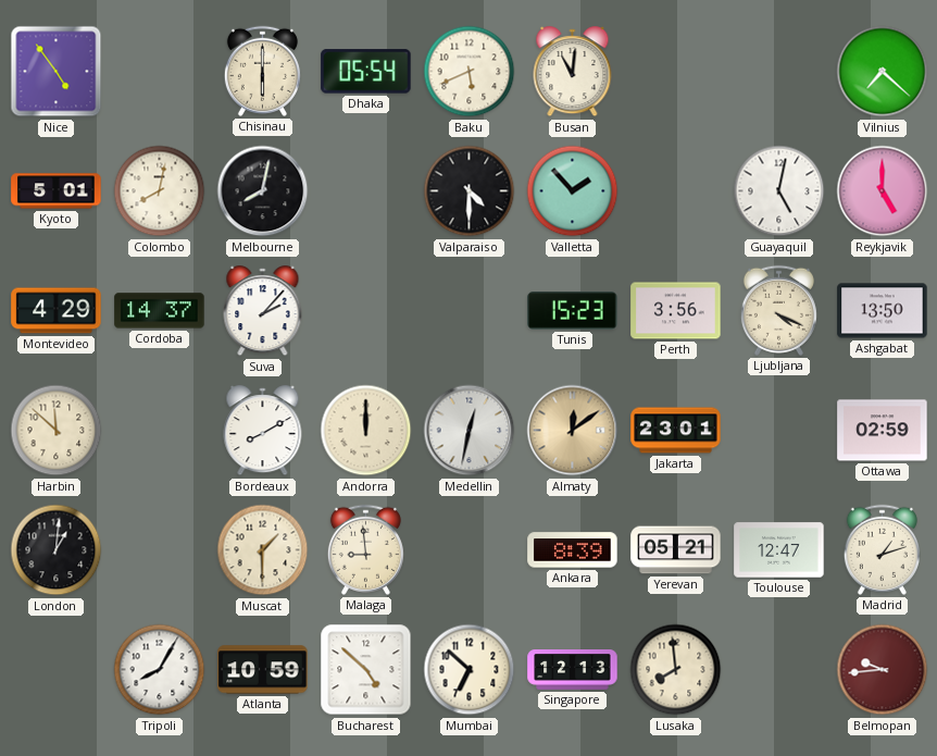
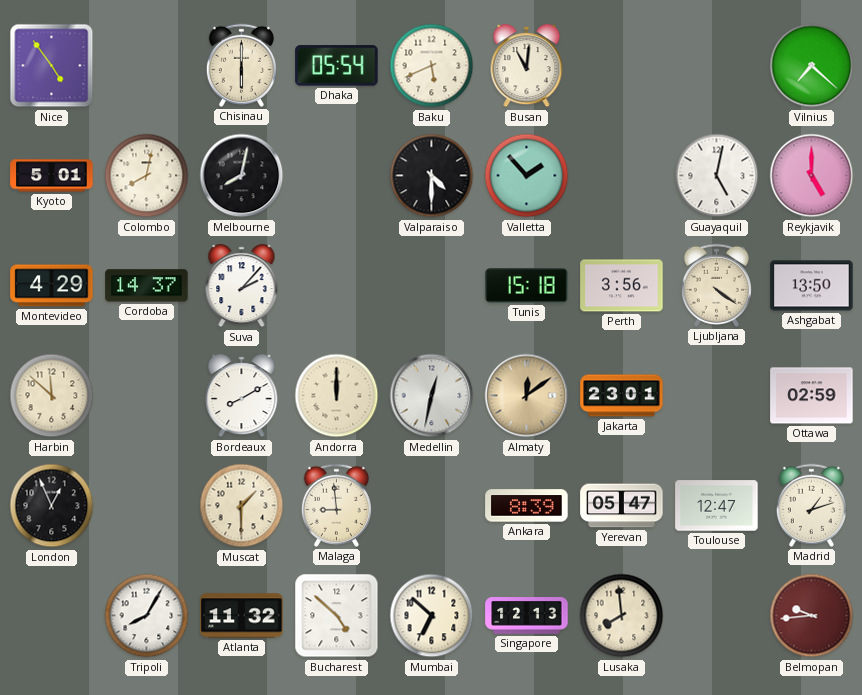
Tunis: 15:23 -> 15:18
Ljubljana: 4:19 -> 4:21
London: 1:01 -> 12:56
Yerevan: 05:21 -> 05:47
Atlanta: 10:59 -> 11:32
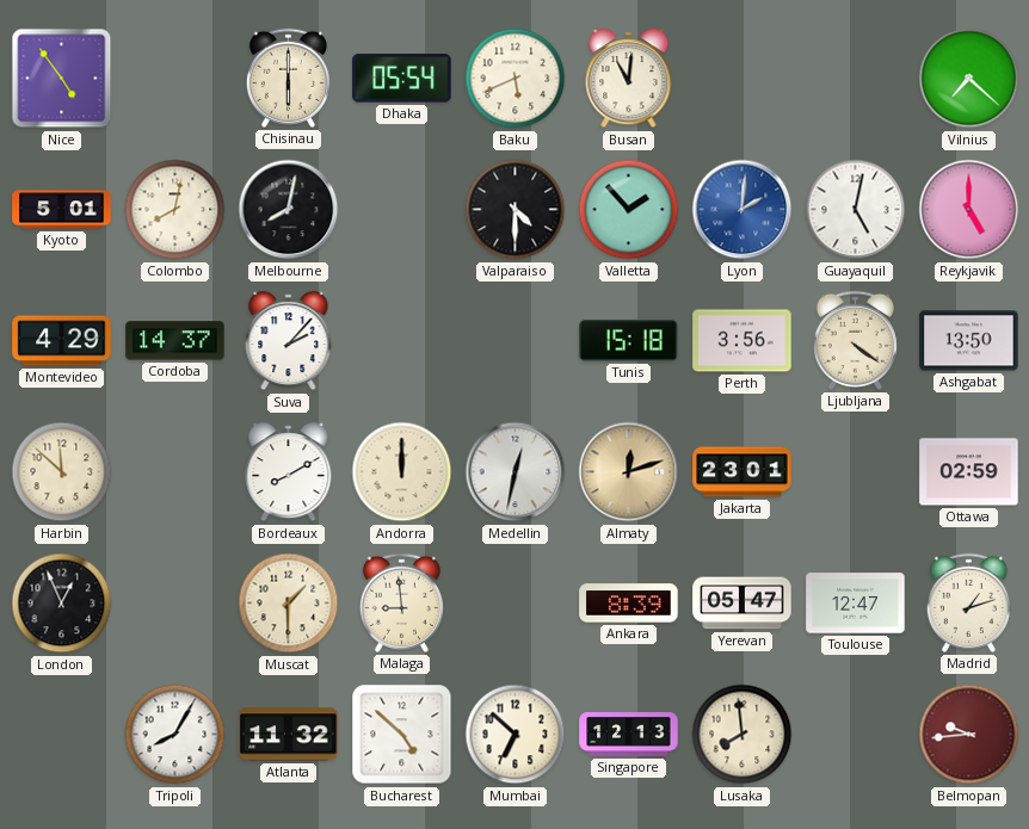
Lyon: none -> 2:01
Almaty: 12:09 -> 12:12
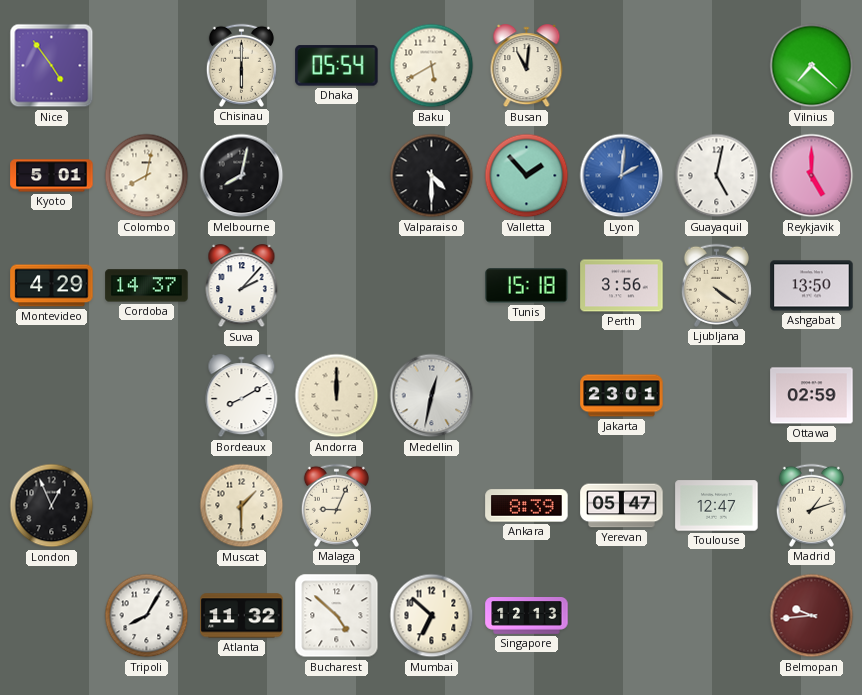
Baku: 5:41 -> 5:40
Harbin: 11:52 -> none
Almaty: 12:12 -> none
Malaga: 8:59 -> 9:04
Lusaka: 7:59 -> none
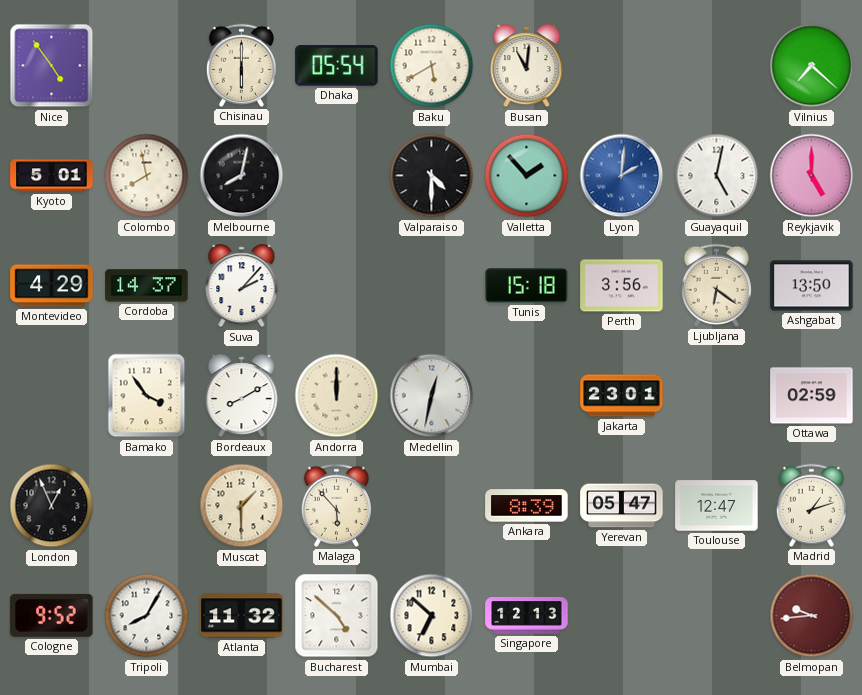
Colombo: 8:02 -> 7:58
Ljubljana: 4:21 -> 6:21
Bamako: none -> 3:54
Malaga: 9:04 -> 5:53
Cologne: none -> 9:52
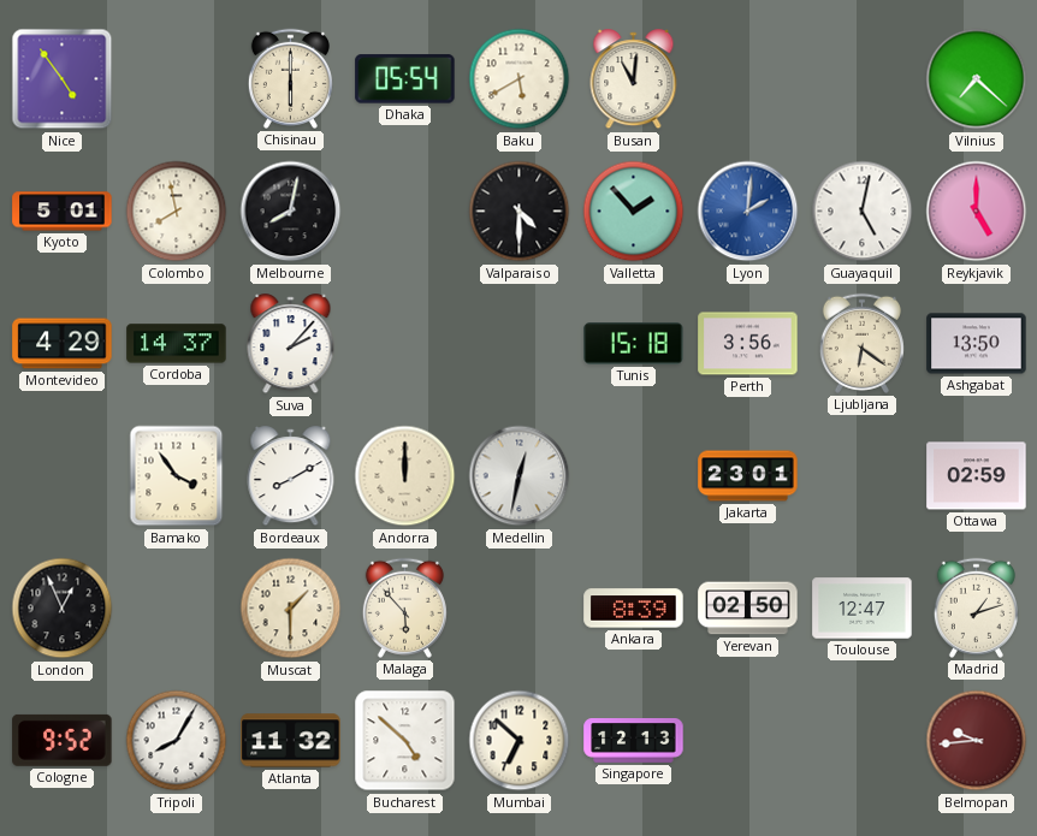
Yerevan: 05:47 -> 02:50
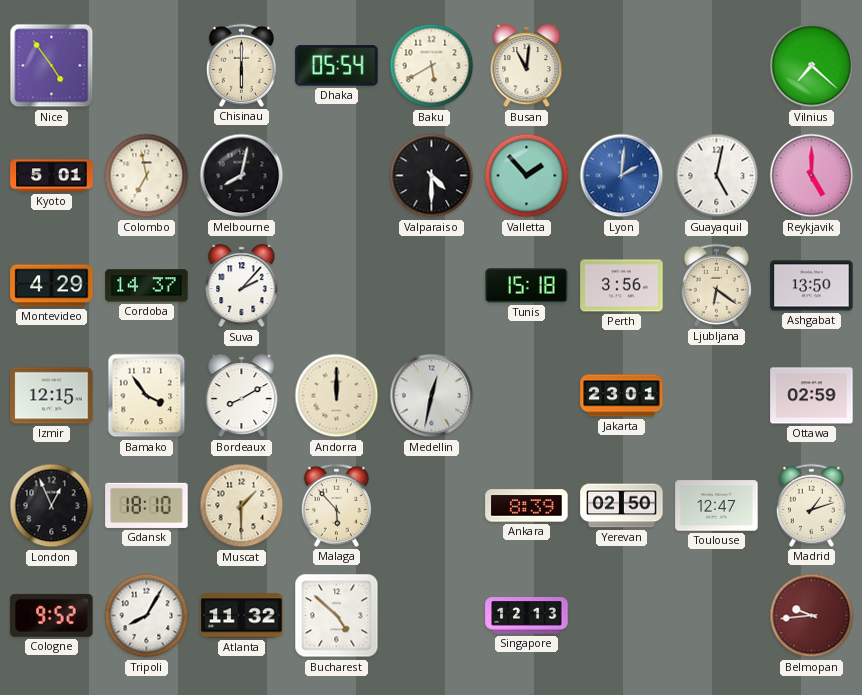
Colombo: 7:58 -> 6:58
Izmir: none -> 12:15
Gdansk: none -> 18:10
Mumbai: 6:52 -> none
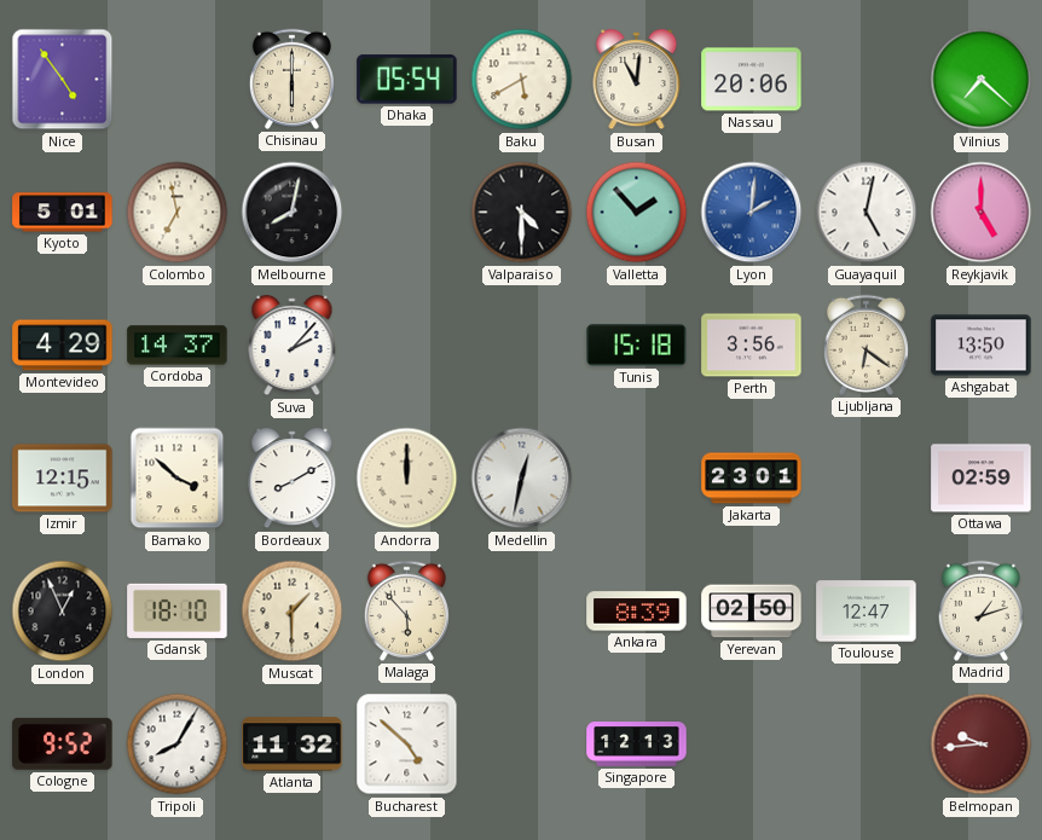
Nassau: none -> 20:06
Bamako: 3:54 -> 3:52
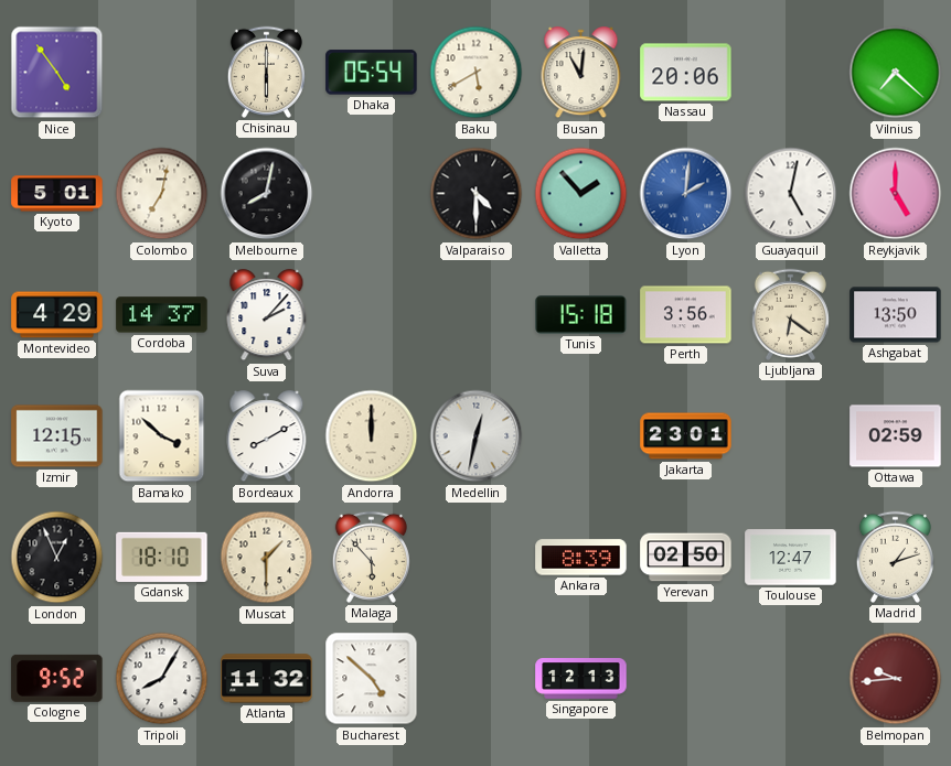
Colombo: 6:58 -> 7:02
